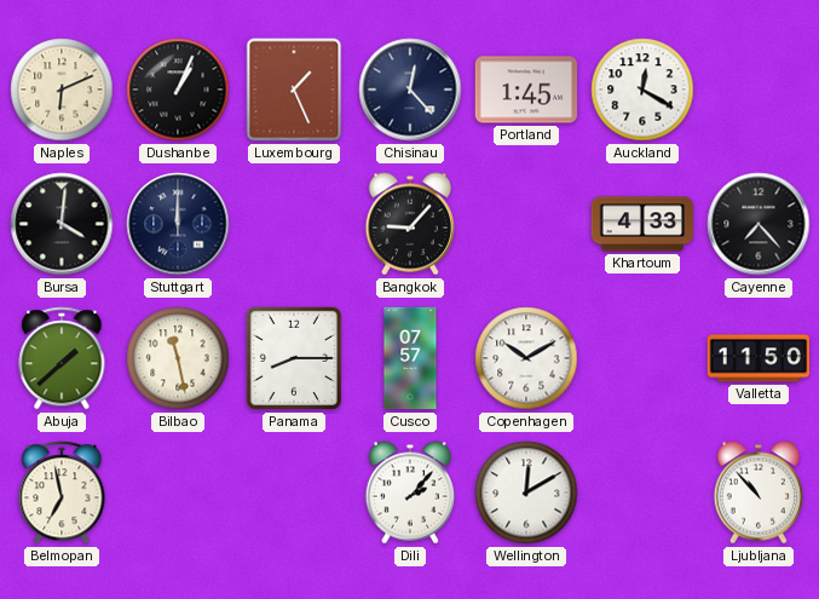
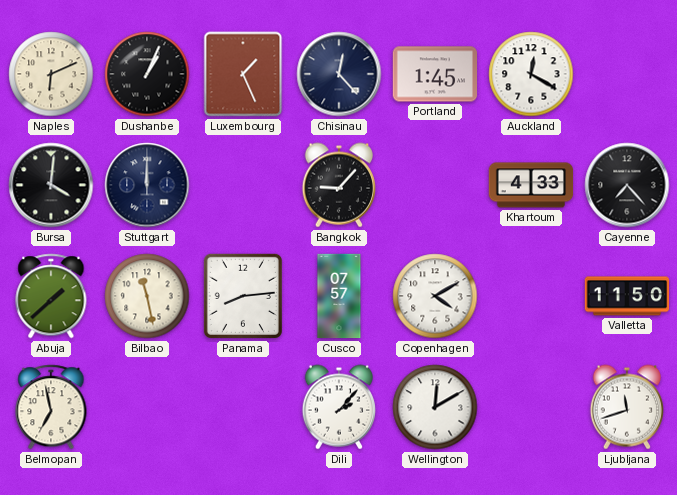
Panama: 8:15 -> 8:14
Copenhagen: 10:10 -> 4:10
Ljubljana: 10:53 -> 11:42
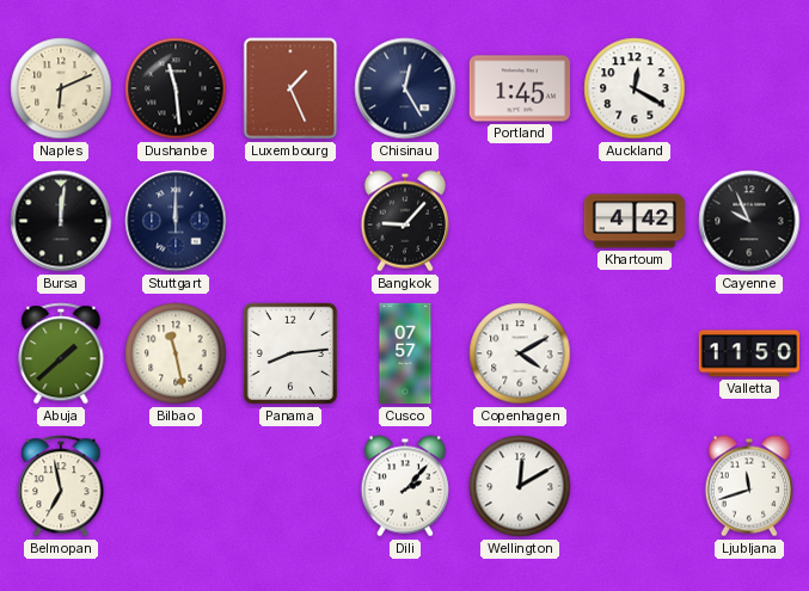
Dushanbe: 1:04 -> 11:29
Chisinau: 12:23 -> 12:25
Bursa: 4:01 -> 12:01
Khartoum: 4:33 -> 4:42
Cayenne: 7:23 -> 9:56
